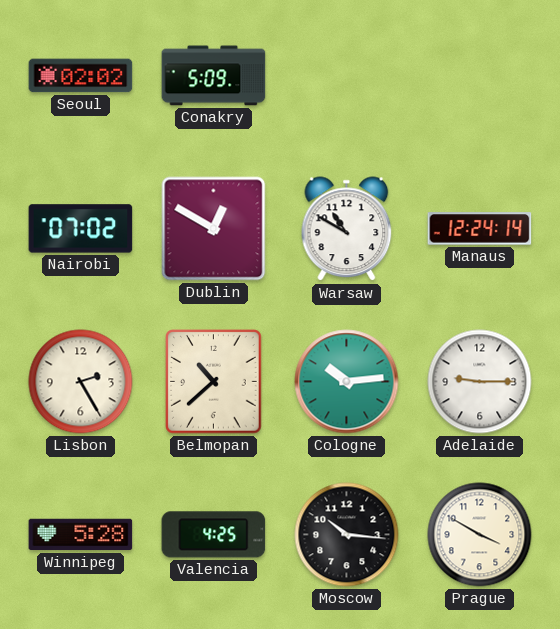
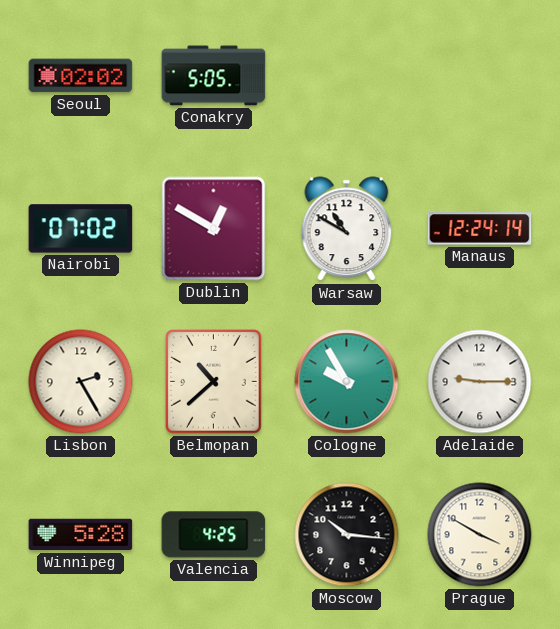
Conakry: 5:09 -> 5:05
Cologne: 10:14 -> 9:55
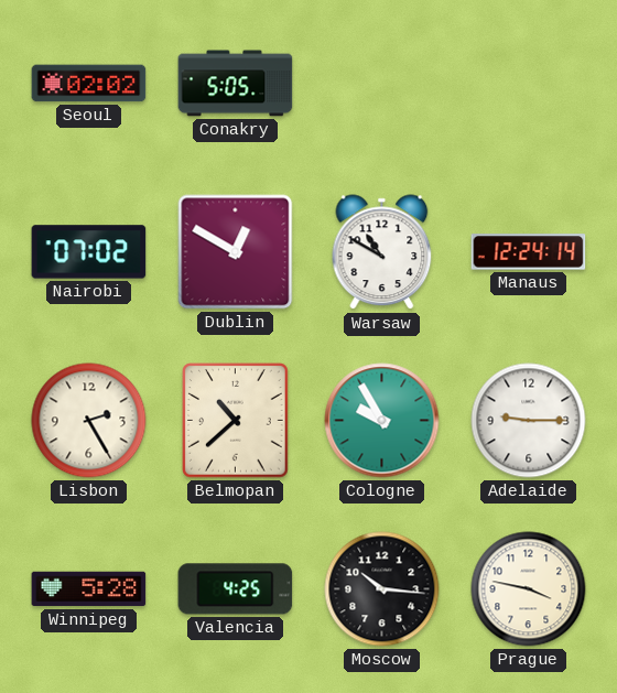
Prague: 3:50 -> 3:47
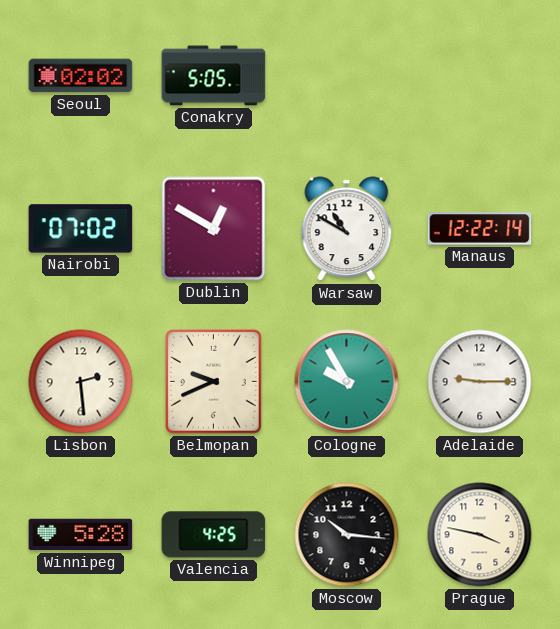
Manaus: 12:24 -> 12:22
Lisbon: 2:25 -> 2:29
Belmopan: 10:38 -> 9:41
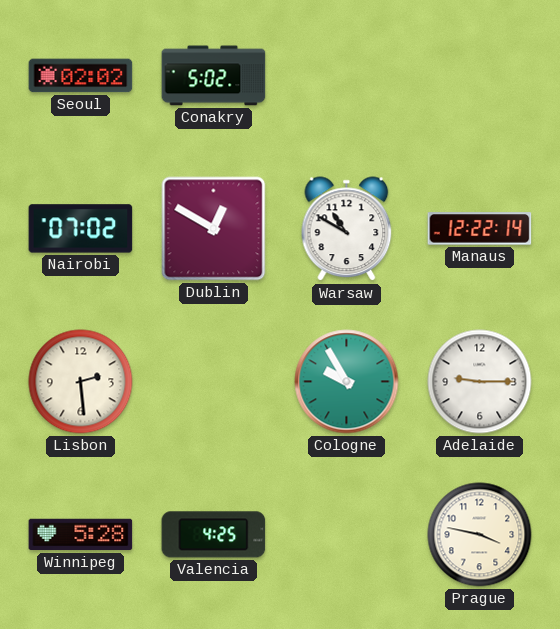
Conakry: 5:05 -> 5:02
Belmopan: 9:41 -> none
Moscow: 10:16 -> none
